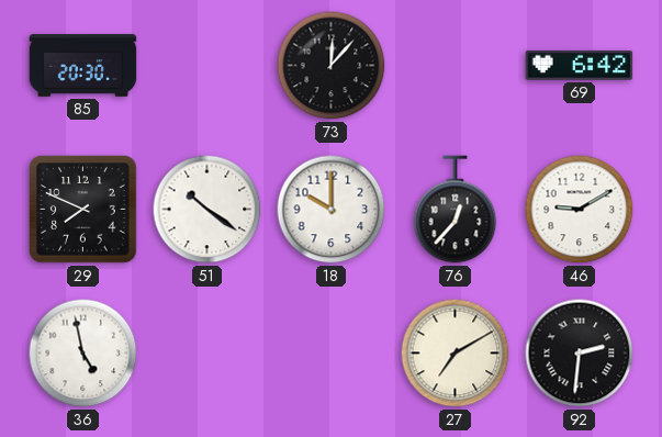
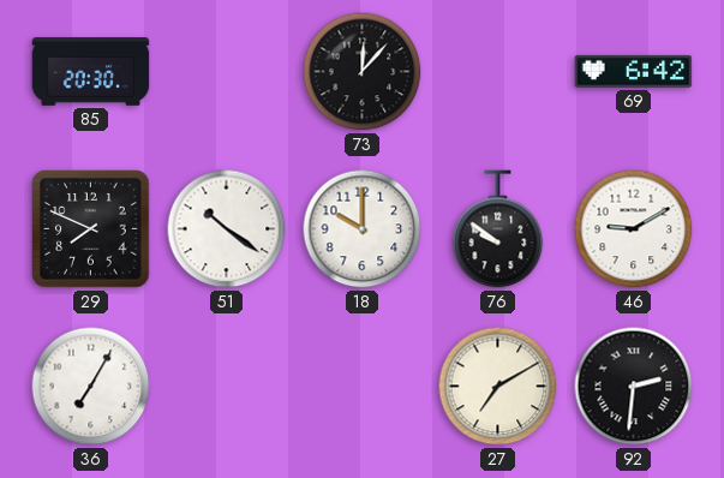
76: 12:37 -> 9:51
36: 4:58 -> 7:05
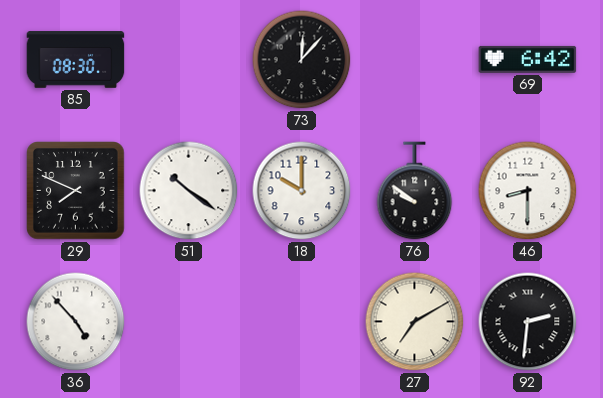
85: 20:30 -> 08:30
46: 9:10 -> 8:30
36: 7:05 -> 4:53
